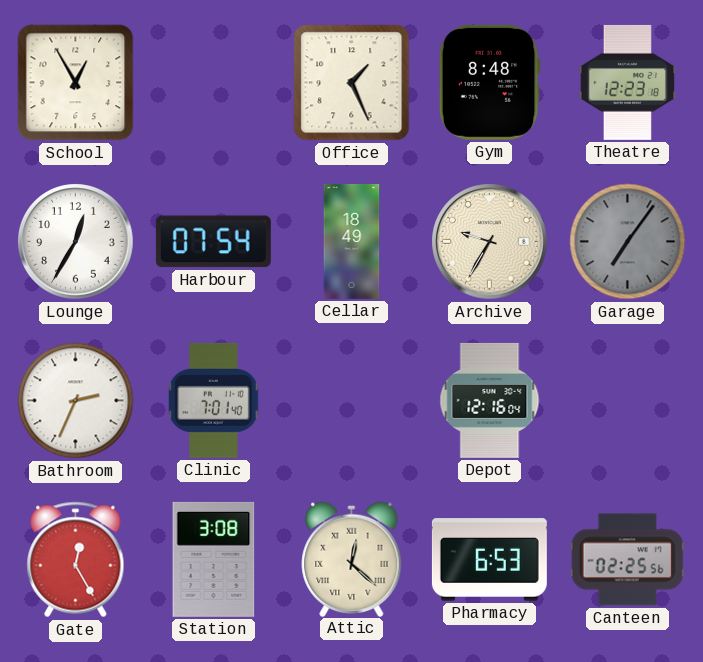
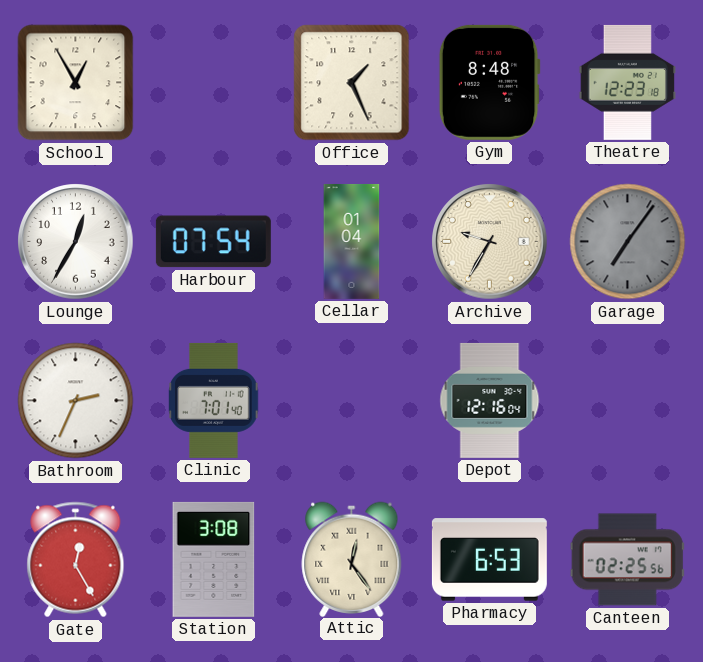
Cellar: 18:49 -> 01:04
Attic: 12:22 -> 12:24
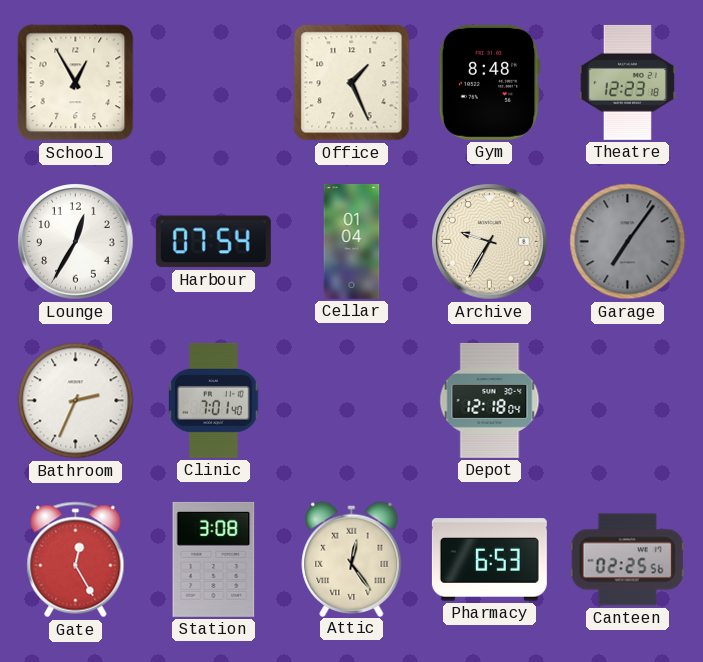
Depot: 12:16 -> 12:18
